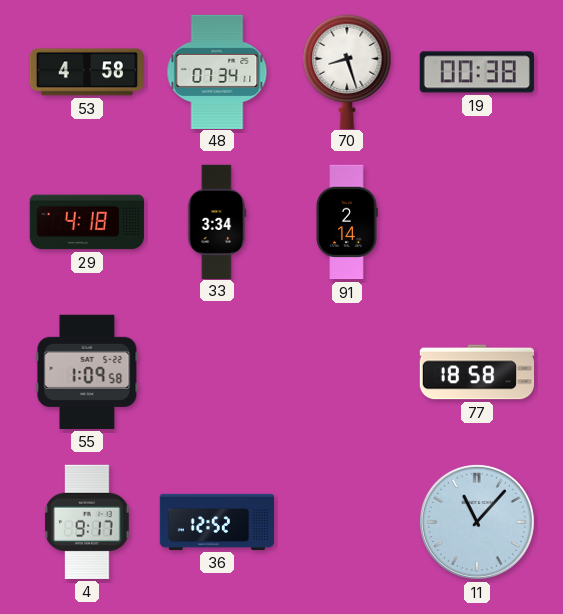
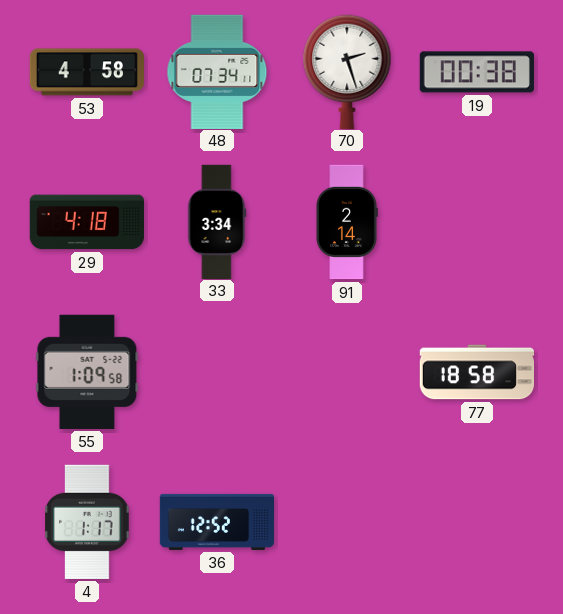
70: 8:27 -> 2:27
4: 9:17 -> 1:17
11: 11:07 -> none
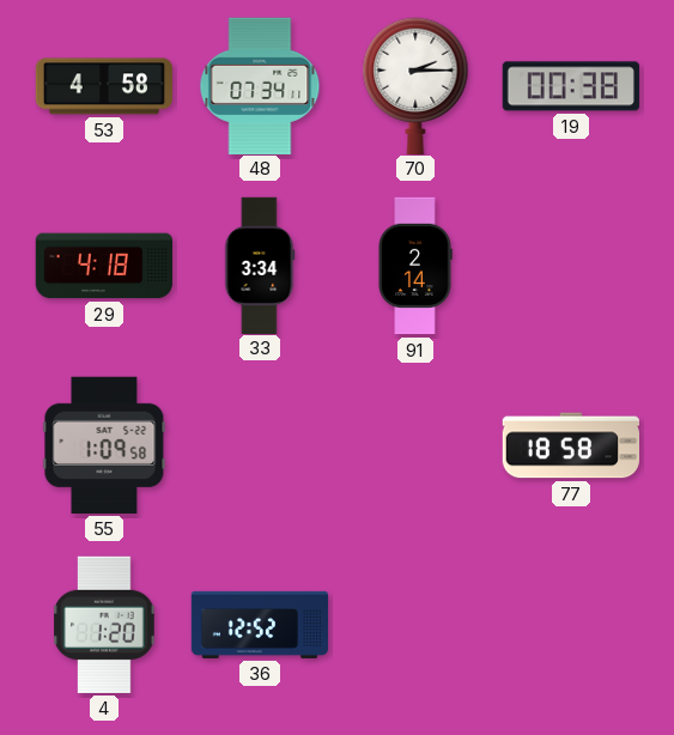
70: 2:27 -> 2:15
4: 1:17 -> 1:20
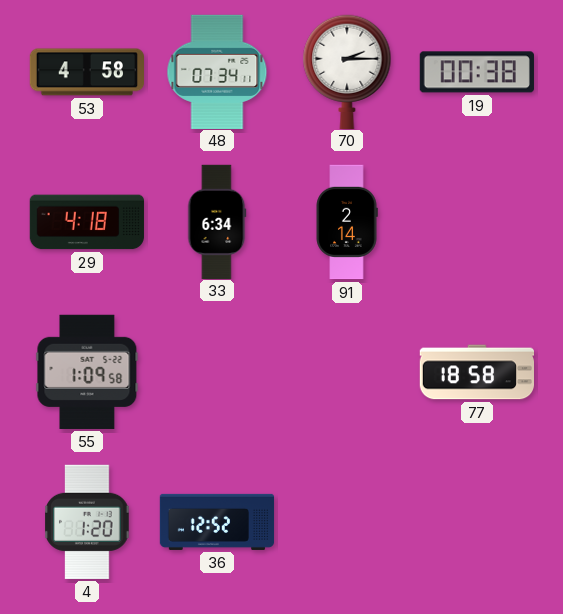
33: 3:34 -> 6:34
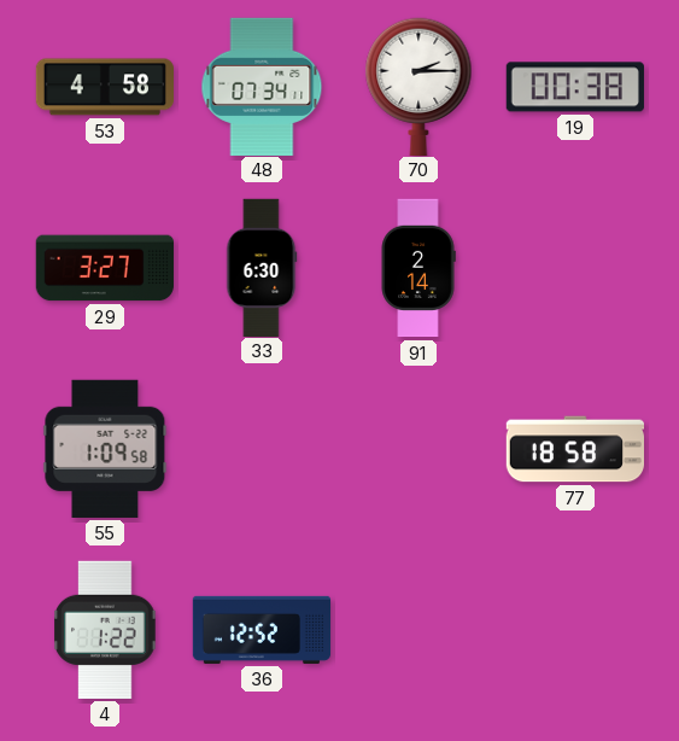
29: 4:18 -> 3:27
33: 6:34 -> 6:30
4: 1:20 -> 1:22
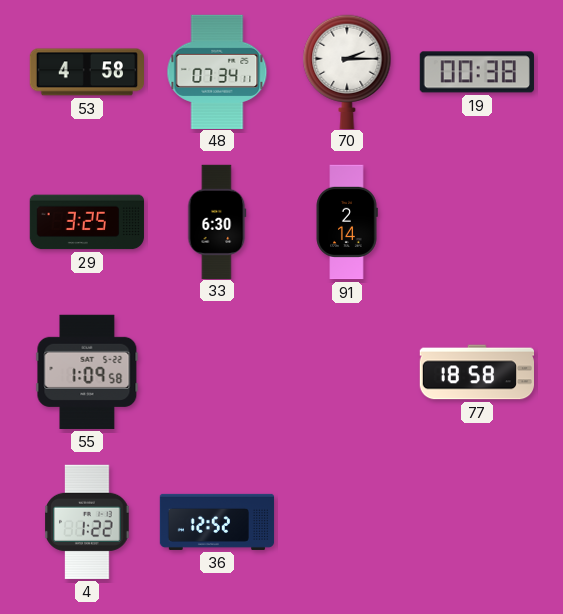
29: 3:27 -> 3:25
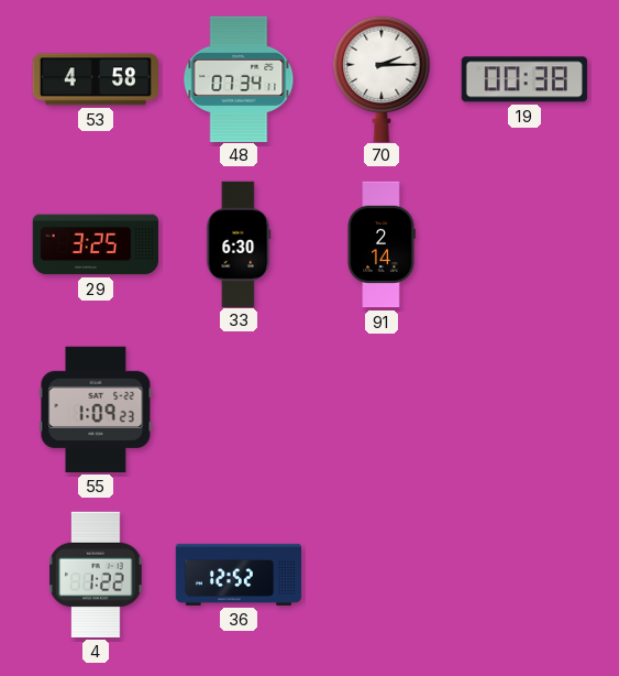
55: 1:09:58 -> 1:09:23
77: 18:58 -> none
